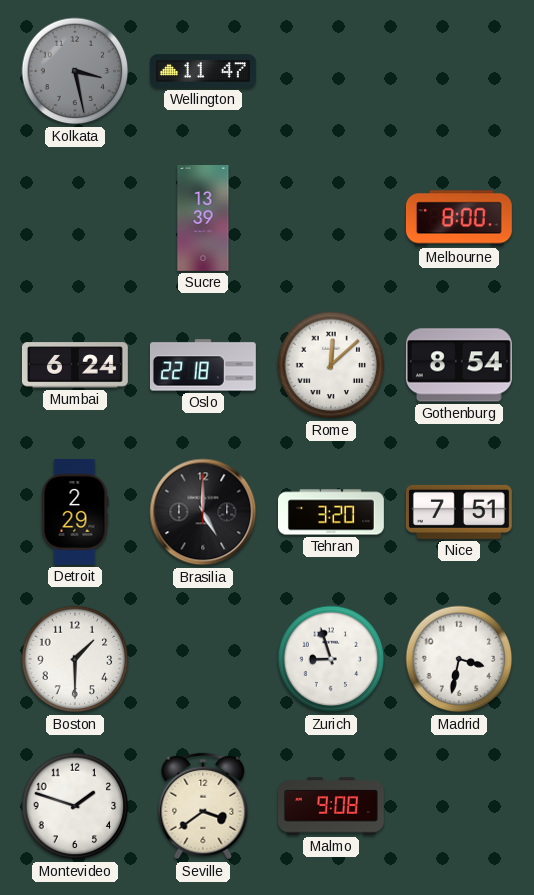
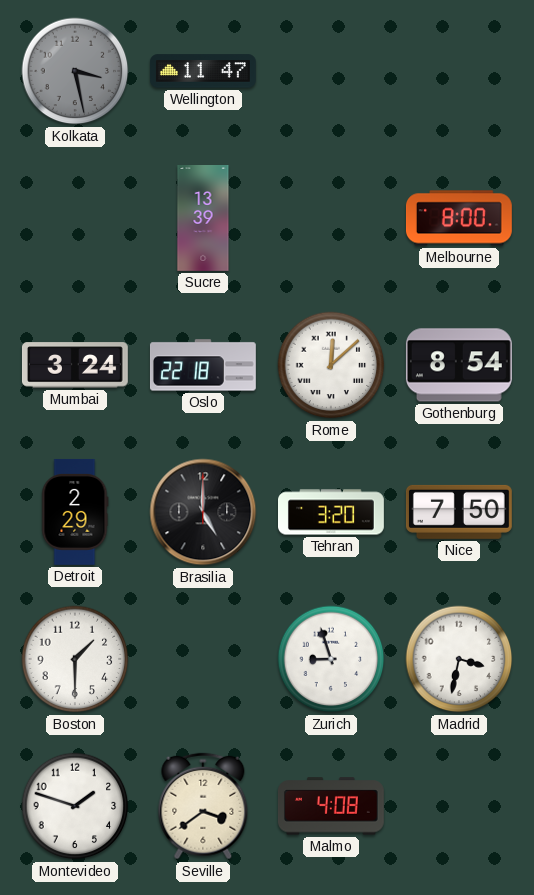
Mumbai: 6:24 -> 3:24
Nice: 7:51 -> 7:50
Malmo: 9:08 -> 4:08
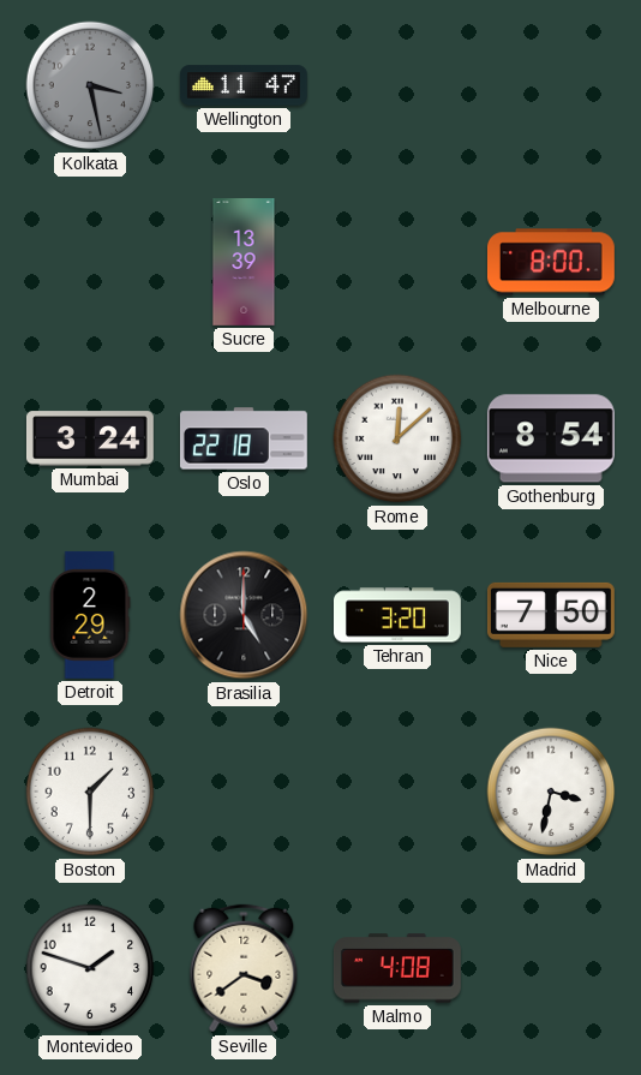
Zurich: 8:57 -> none
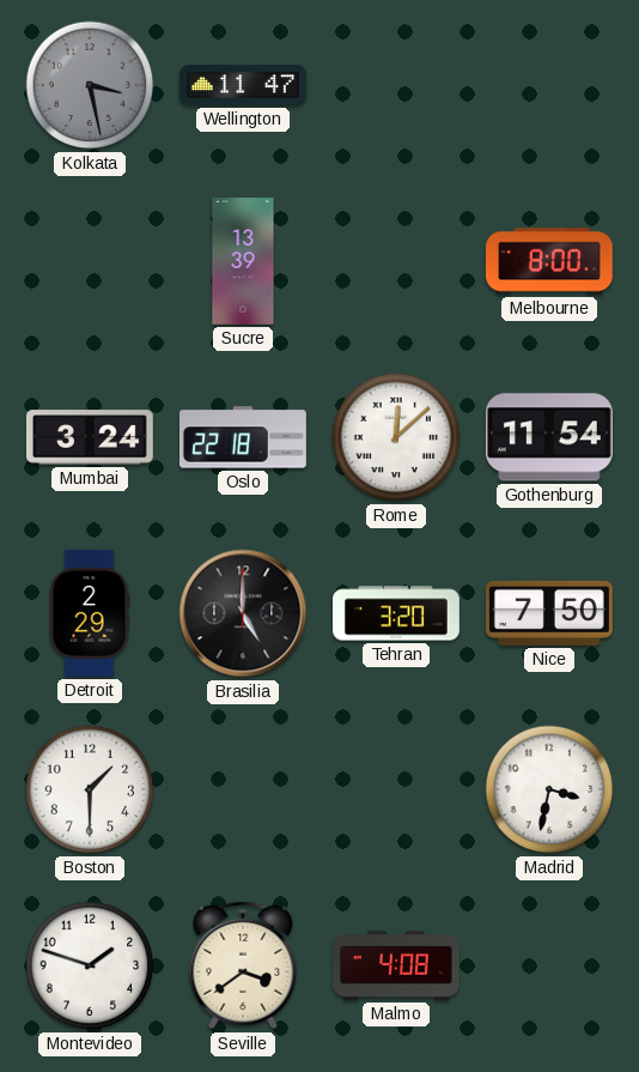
Gothenburg: 8:54 -> 11:54
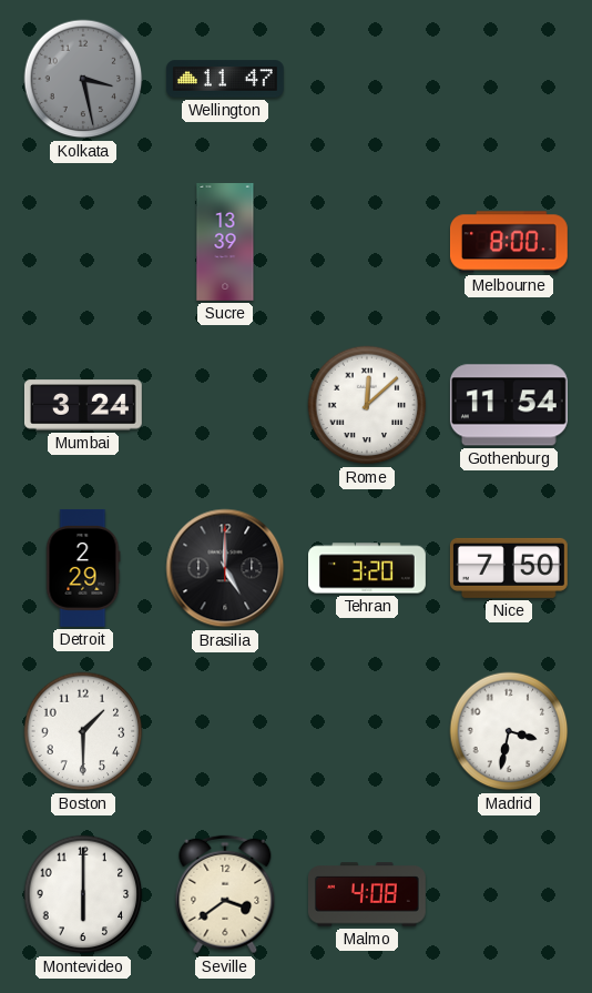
Oslo: 22:18 -> none
Montevideo: 1:48 -> 6:00
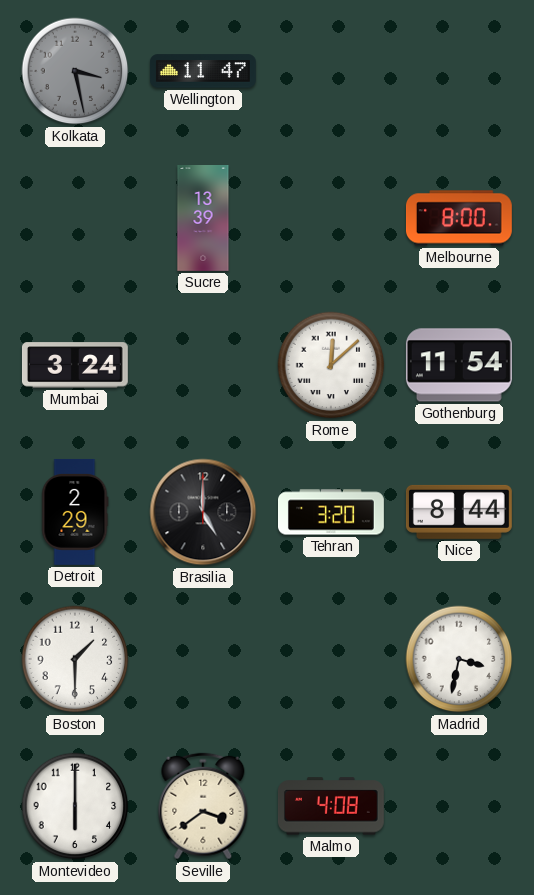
Nice: 7:50 -> 8:44
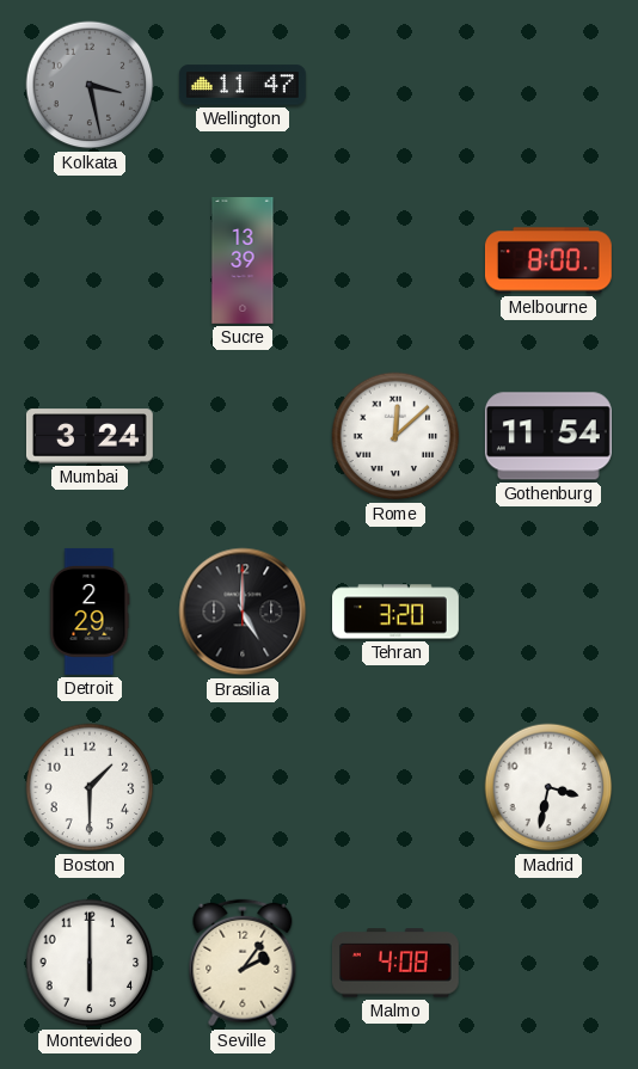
Nice: 8:44 -> none
Seville: 3:39 -> 2:06
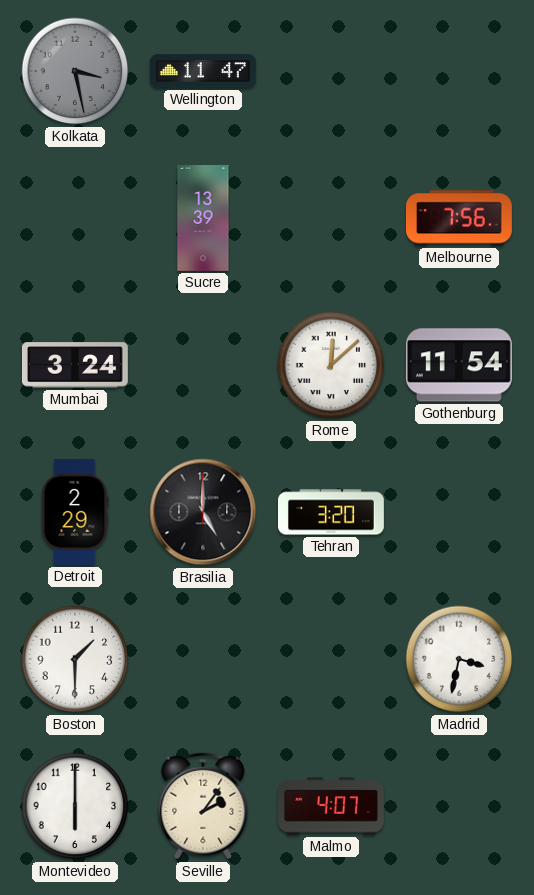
Melbourne: 8:00 -> 7:56
Malmo: 4:08 -> 4:07
